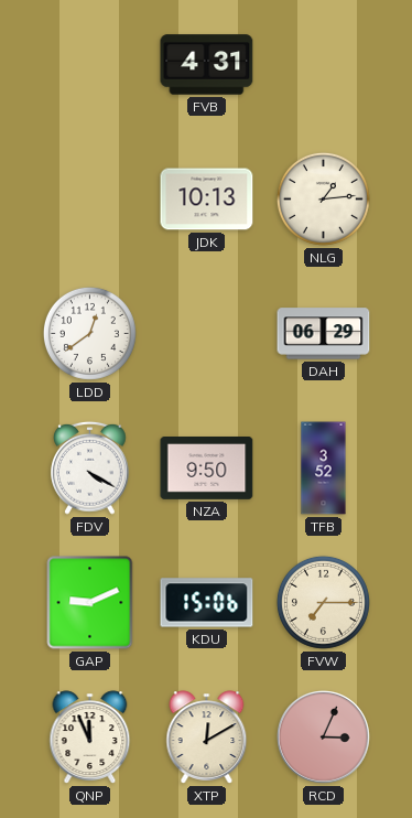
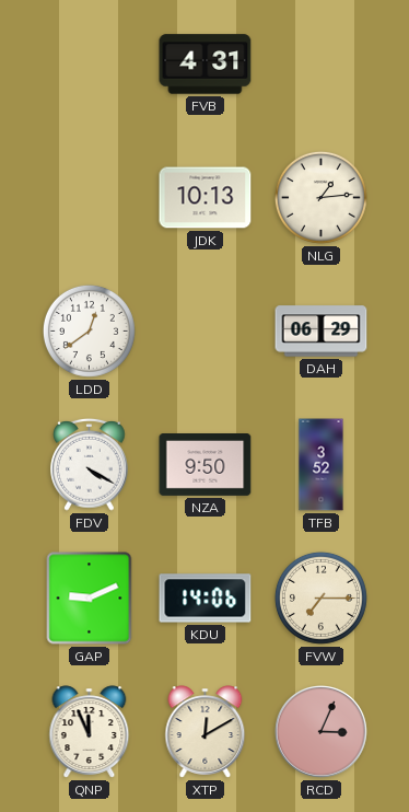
KDU: 15:06 -> 14:06
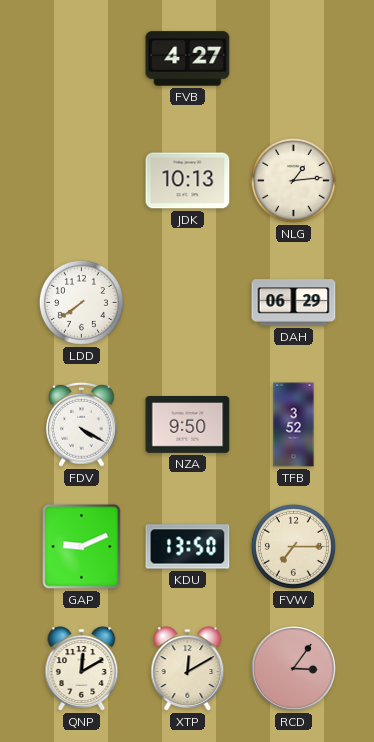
FVB: 4:31 -> 4:27
LDD: 12:39 -> 7:39
KDU: 14:06 -> 13:50
QNP: 11:56 -> 12:10
RCD: 3:04 -> 3:06
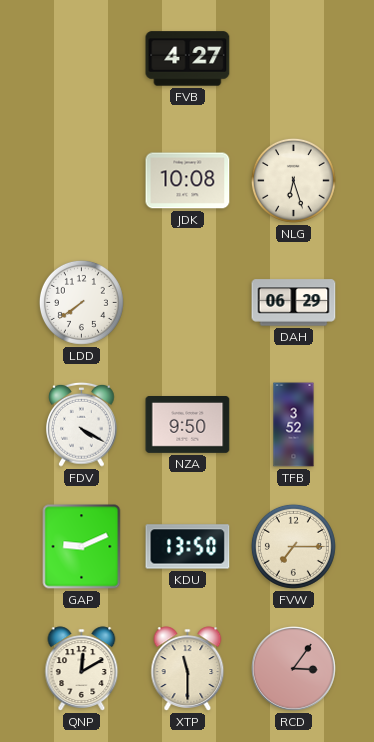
JDK: 10:13 -> 10:08
NLG: 1:14 -> 6:27
XTP: 12:10 -> 11:30
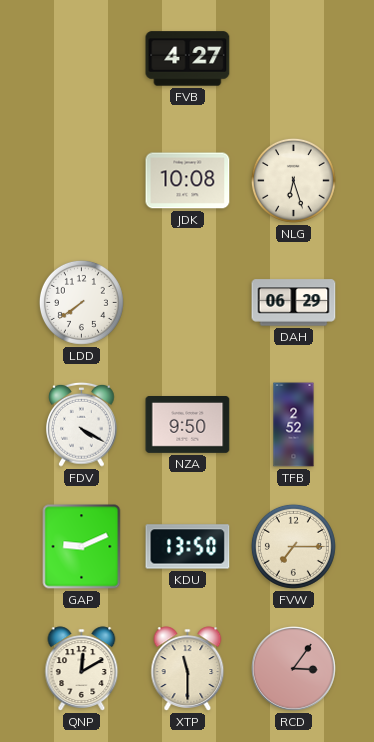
TFB: 3:52 -> 2:52
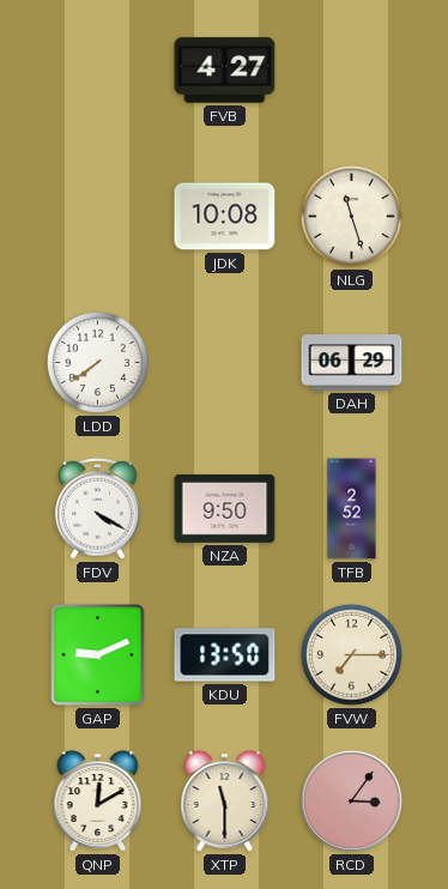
NLG: 6:27 -> 11:27
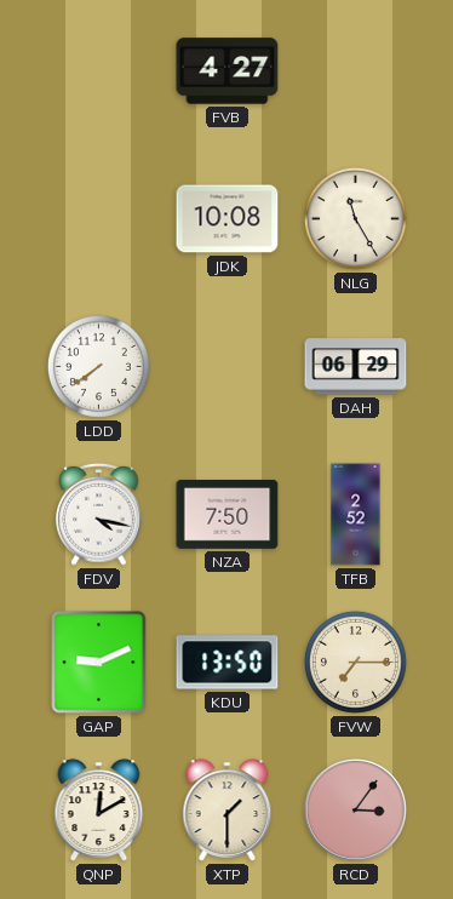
NLG: 11:27 -> 11:25
FDV: 4:20 -> 4:17
NZA: 9:50 -> 7:50
XTP: 11:30 -> 1:30
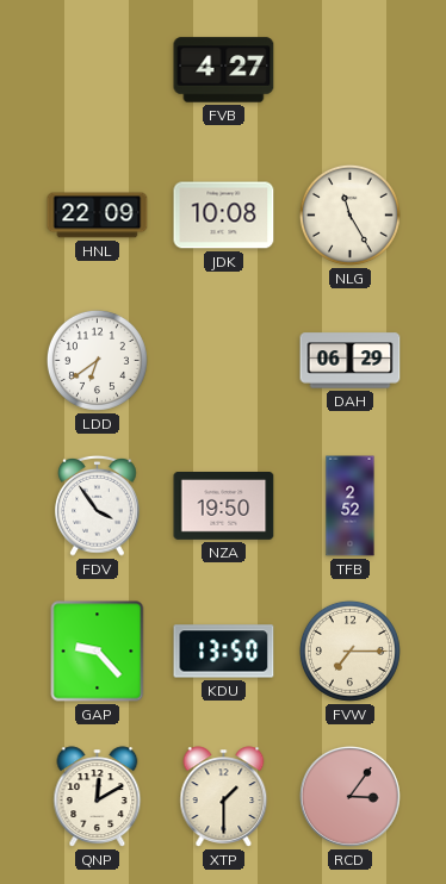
HNL: none -> 22:09
LDD: 7:39 -> 6:39
FDV: 4:17 -> 3:54
NZA: 7:50 -> 19:50
GAP: 9:11 -> 9:23
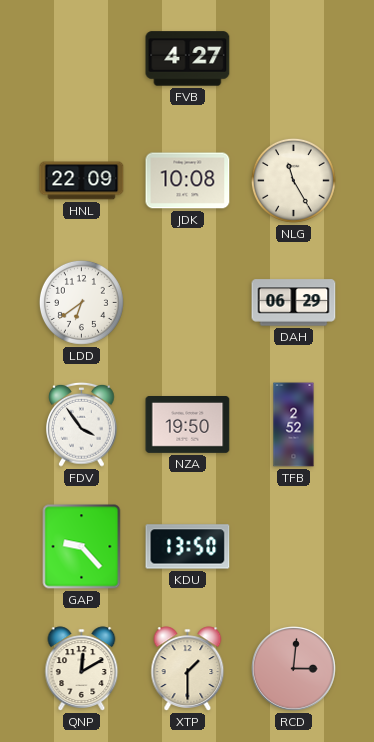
FVW: 7:15 -> none
RCD: 3:06 -> 3:01
